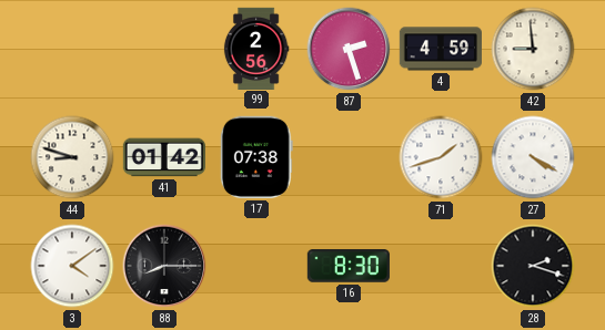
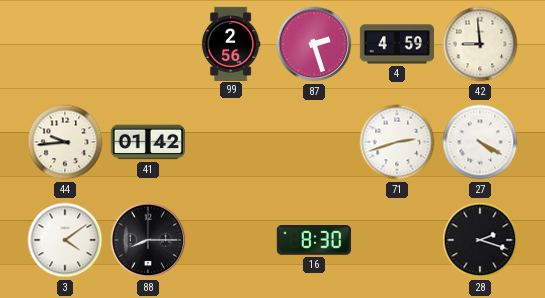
44: 8:48 -> 9:44
17: 07:38 -> none
71: 1:42 -> 2:42
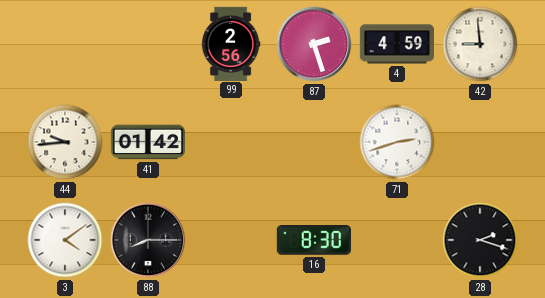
27: 4:20 -> none
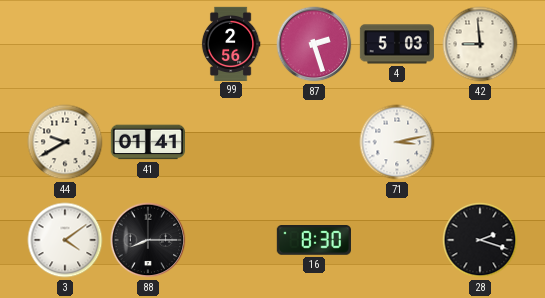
4: 4:59 -> 5:03
44: 9:44 -> 9:40
41: 01:42 -> 01:41
71: 2:42 -> 3:13
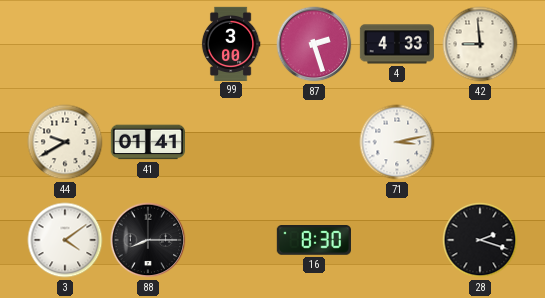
99: 2:56 -> 3:00
4: 5:03 -> 4:33
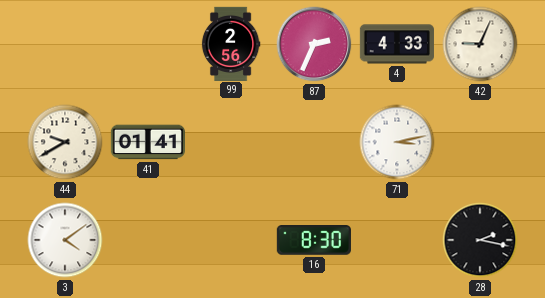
99: 3:00 -> 2:56
87: 2:27 -> 2:34
42: 8:59 -> 9:04
88: 8:15 -> none
28: 2:18 -> 2:17
